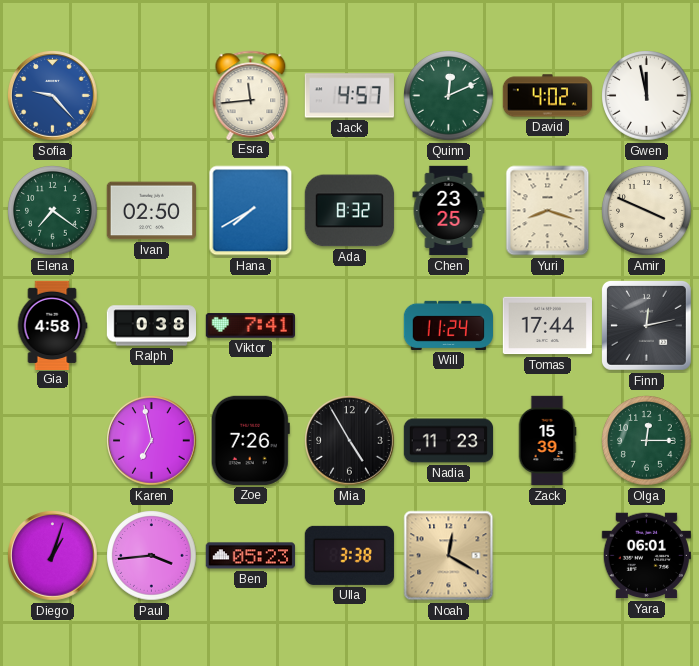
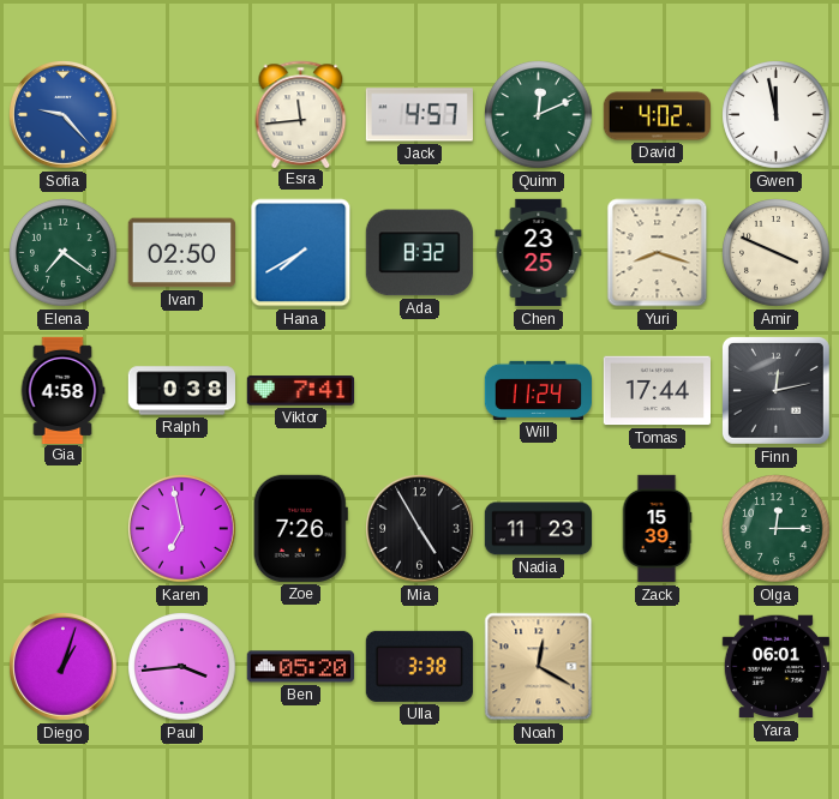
Ben: 05:23 -> 05:20
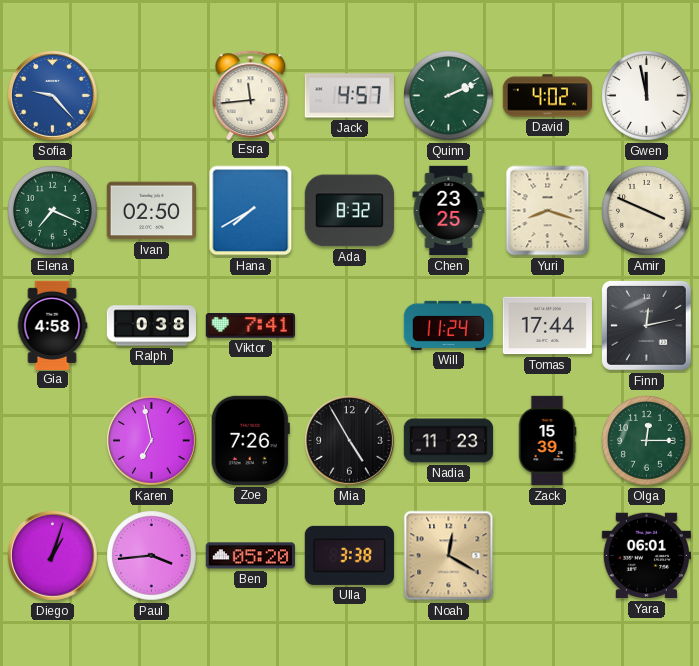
Quinn: 12:11 -> 2:11
Elena: 7:21 -> 7:19
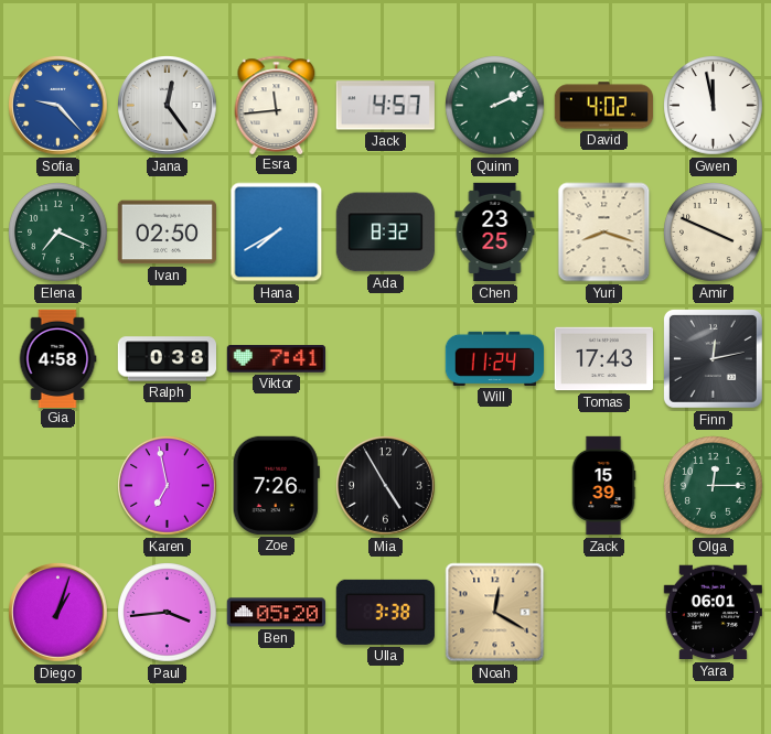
Jana: none -> 12:24
Tomas: 17:44 -> 17:43
Nadia: 11:23 -> none
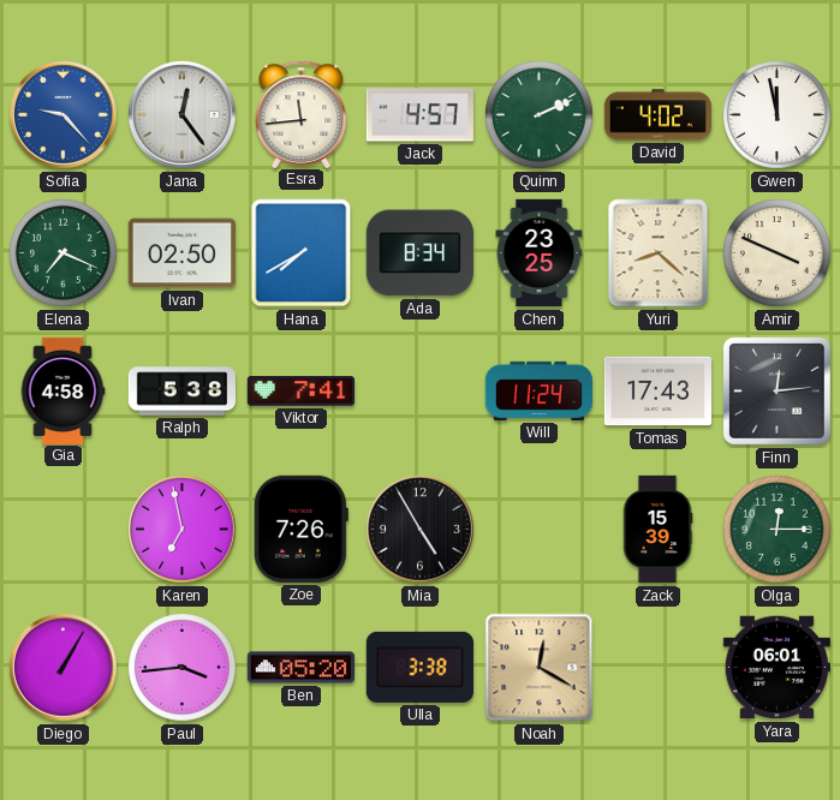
Ada: 8:32 -> 8:34
Yuri: 8:18 -> 8:22
Ralph: 0:38 -> 5:38
Finn: 12:13 -> 12:14
Diego: 1:03 -> 1:05
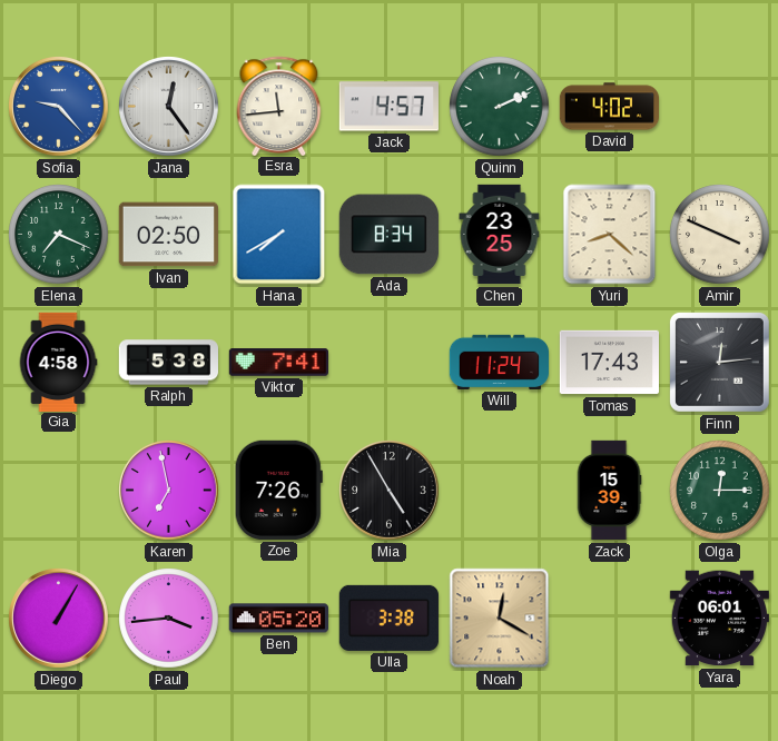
Gwen: 11:58 -> none
